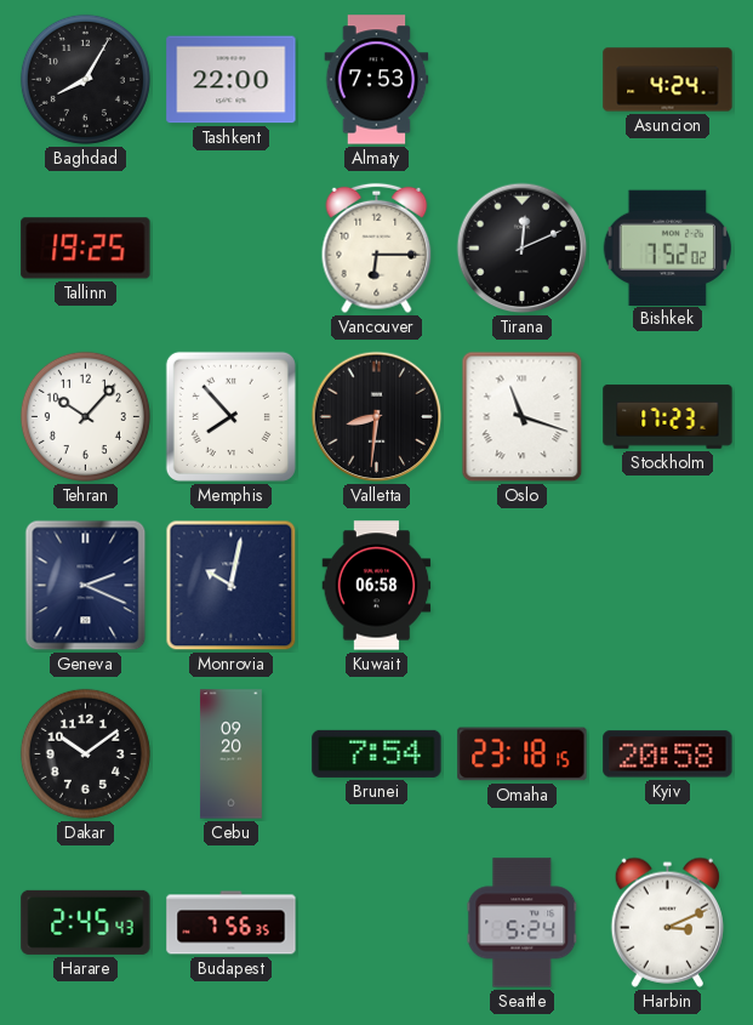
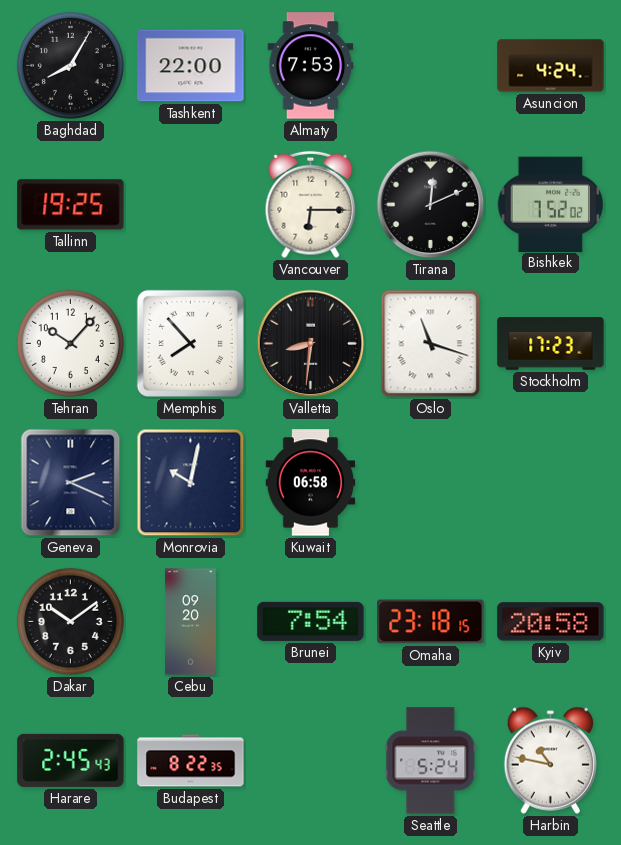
Budapest: 7:56 -> 8:22
Harbin: 3:11 -> 10:47
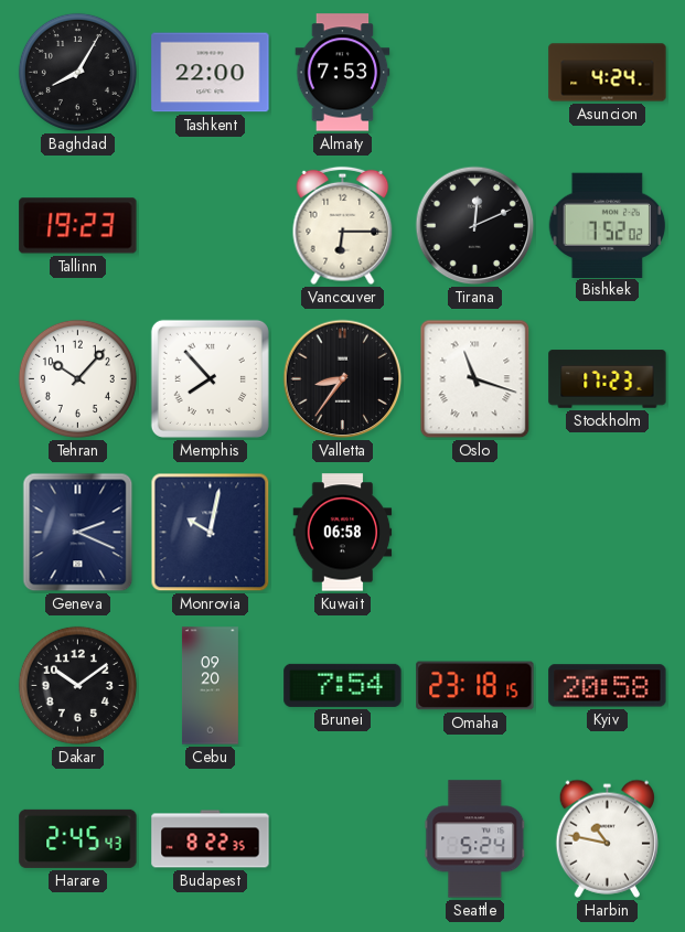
Tallinn: 19:25 -> 19:23
Valletta: 8:31 -> 8:36
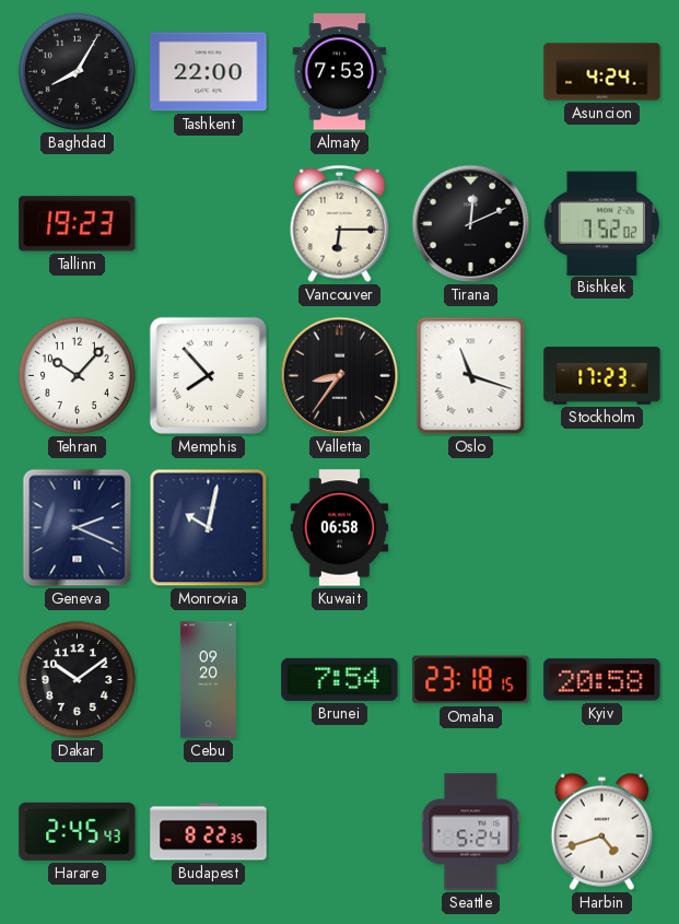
Harbin: 10:47 -> 4:42
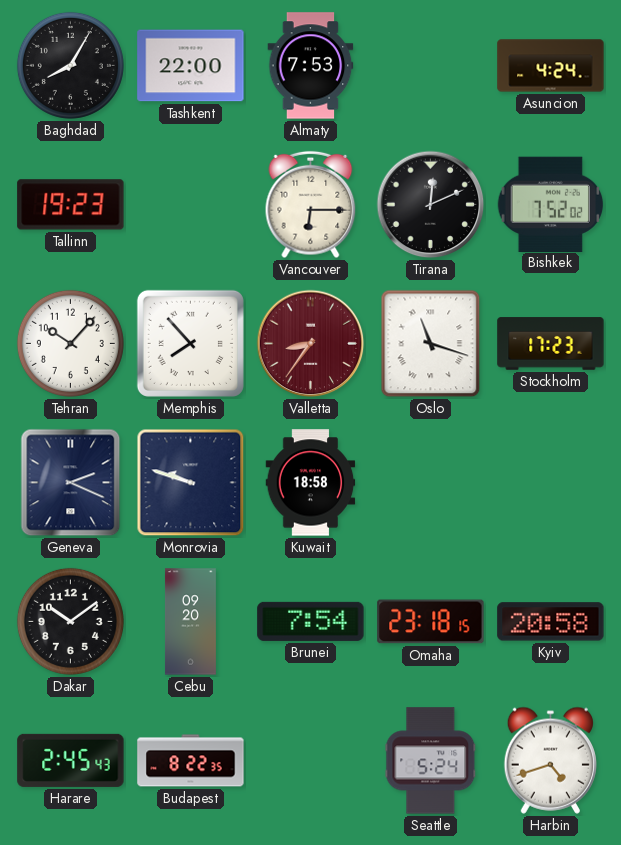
Valletta dial: black -> burgundy
Monrovia: 10:02 -> 9:48
Kuwait: 06:58 -> 18:58
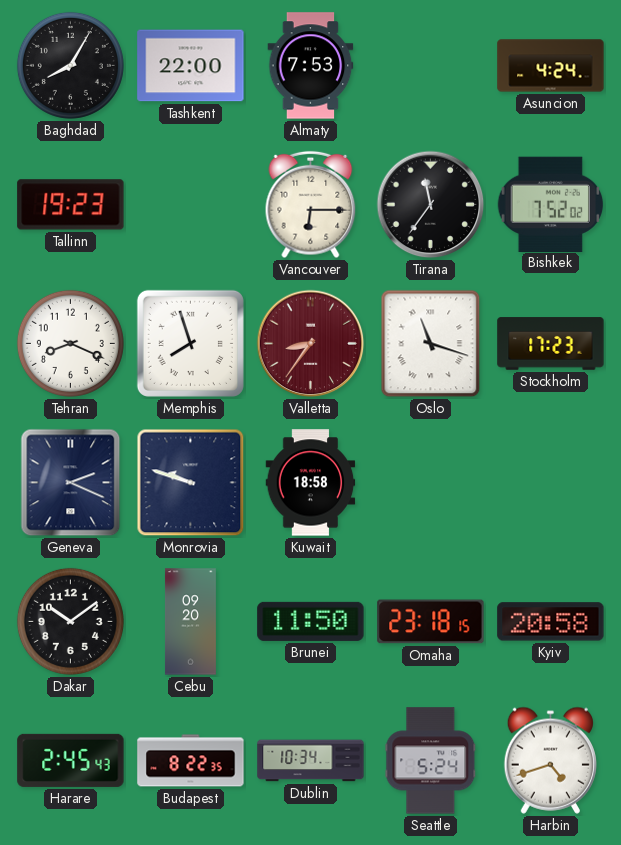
Tirana: 12:11 -> 11:36
Tehran: 10:07 -> 8:19
Memphis: 7:53 -> 7:57
Brunei: 7:54 -> 11:50
Dublin: none -> 10:34
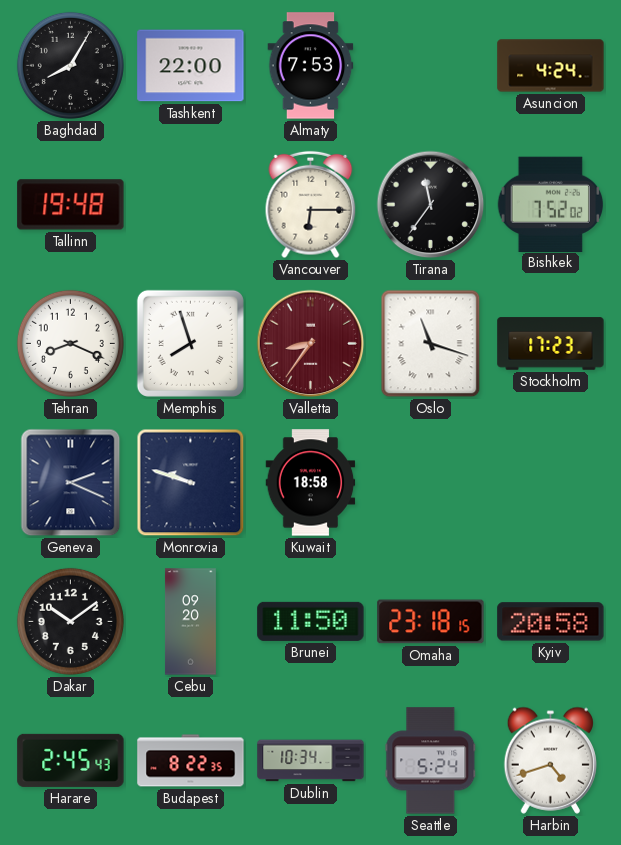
Tallinn: 19:23 -> 19:48
